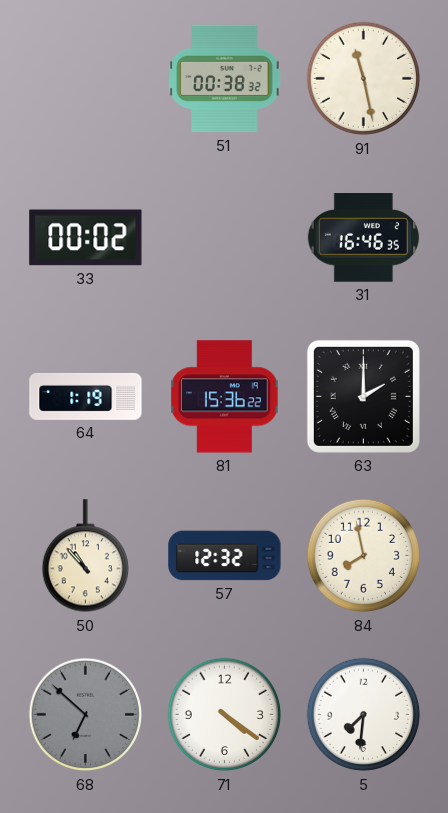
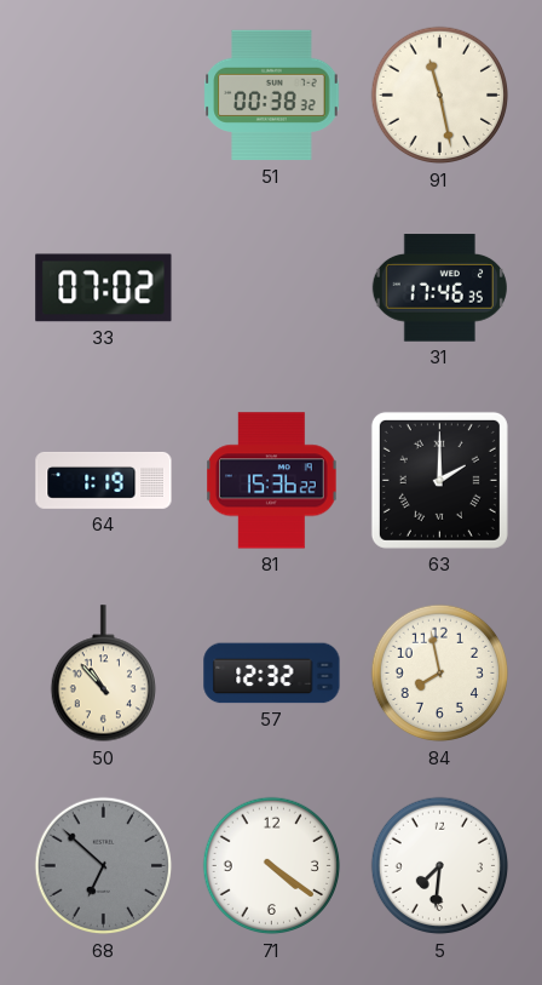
33: 00:02 -> 07:02
31: 16:46 -> 17:46
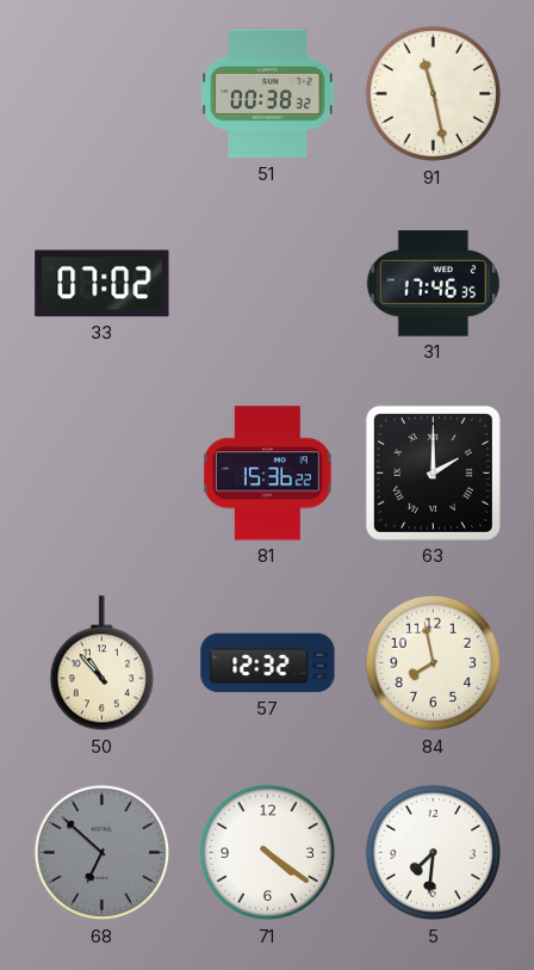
64: 1:19 -> none
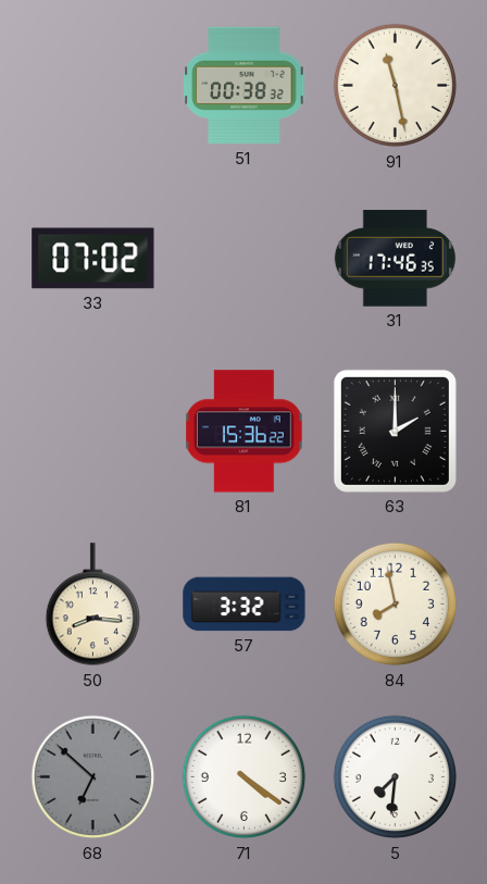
50: 10:53 -> 8:16
57: 12:32 -> 3:32
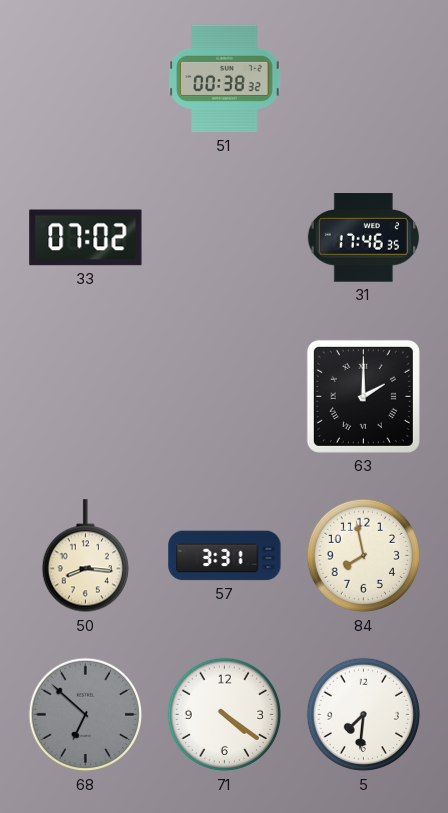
91: 11:28 -> none
81: 15:36 -> none
57: 3:32 -> 3:31
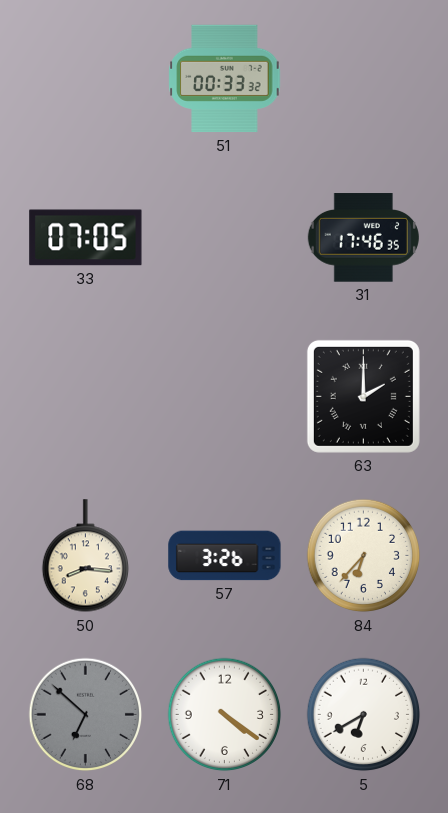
51: 00:38 -> 00:33
33: 07:02 -> 07:05
57: 3:31 -> 3:26
84: 7:58 -> 6:37
5: 7:31 -> 6:40
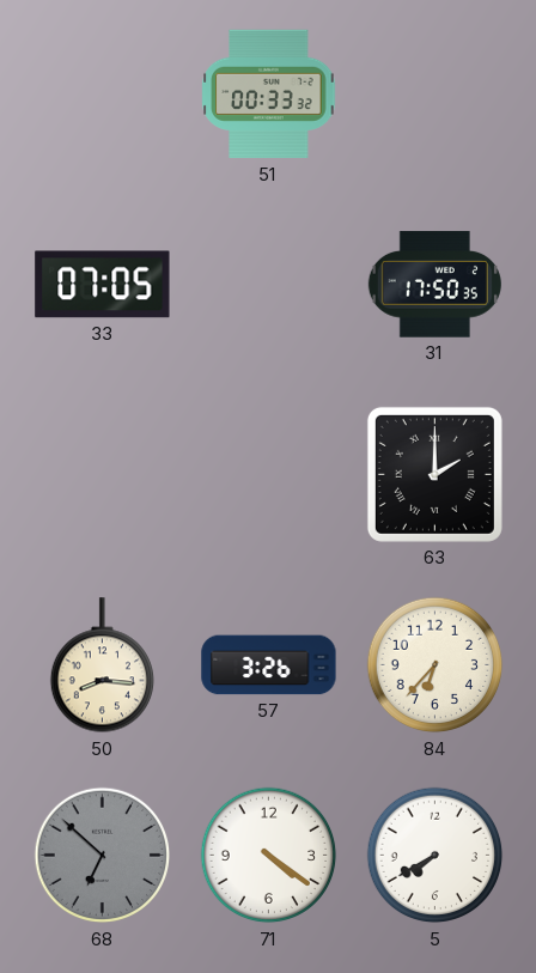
31: 17:46 -> 17:50
5: 6:40 -> 7:40
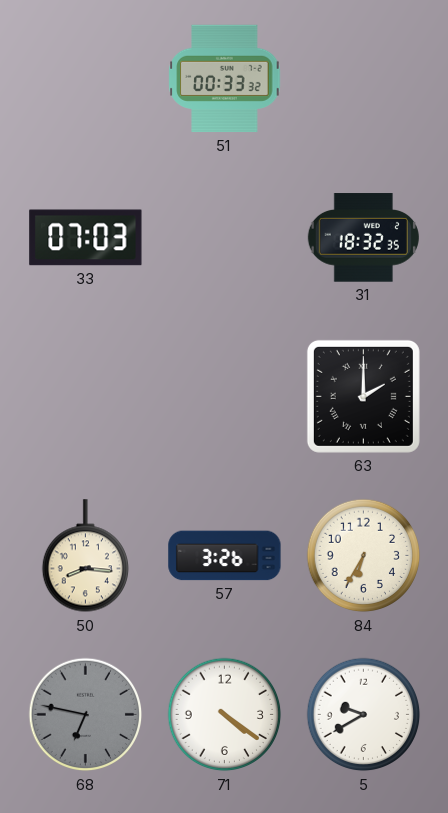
33: 07:05 -> 07:03
31: 17:50 -> 18:32
84: 6:37 -> 6:35
68: 6:52 -> 6:47
5: 7:40 -> 9:40
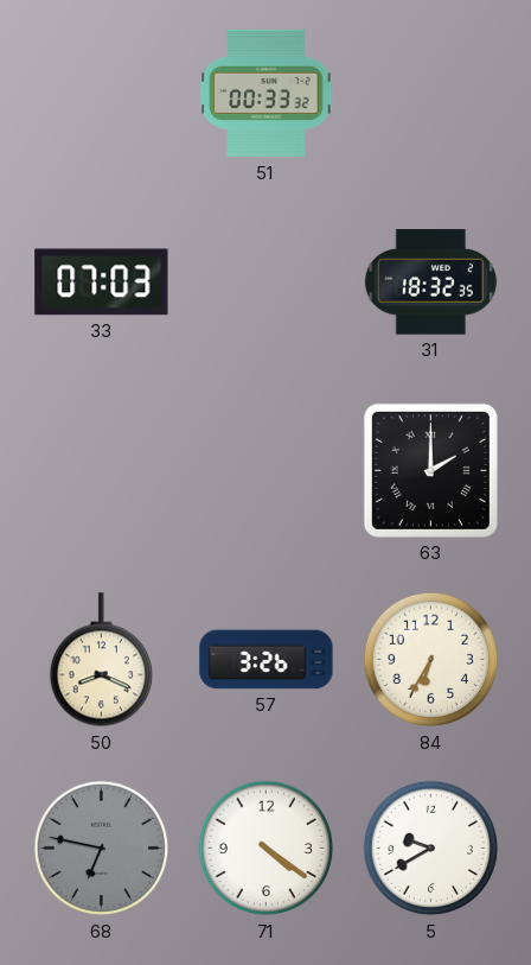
50: 8:16 -> 8:19
